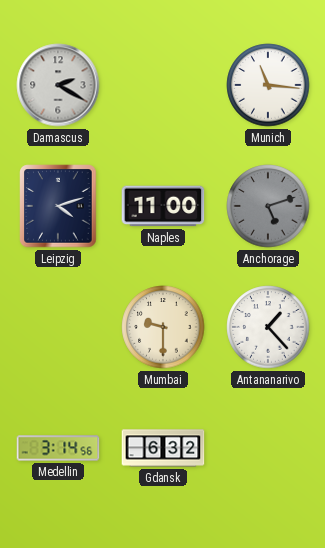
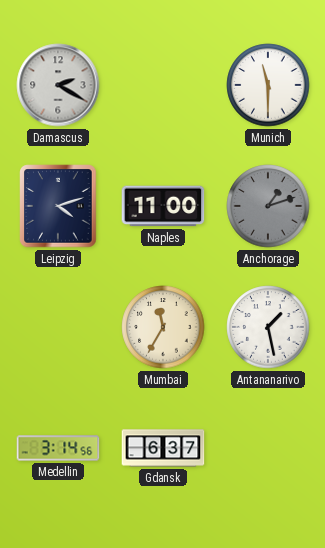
Munich: 11:16 -> 11:30
Anchorage: 5:12 -> 1:12
Mumbai: 9:30 -> 11:35
Antananarivo: 1:23 -> 1:28
Gdansk: 6:32 -> 6:37
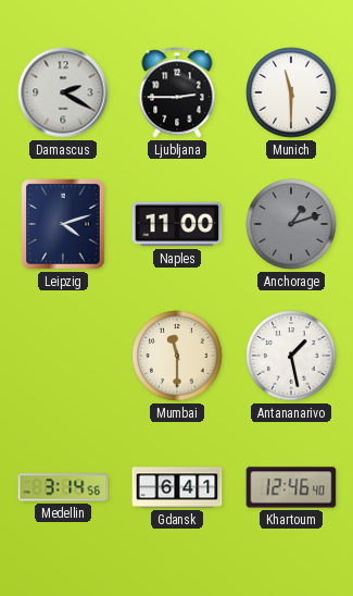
Ljubljana: none -> 2:45
Mumbai: 11:35 -> 11:30
Gdansk: 6:37 -> 6:41
Khartoum: none -> 12:46
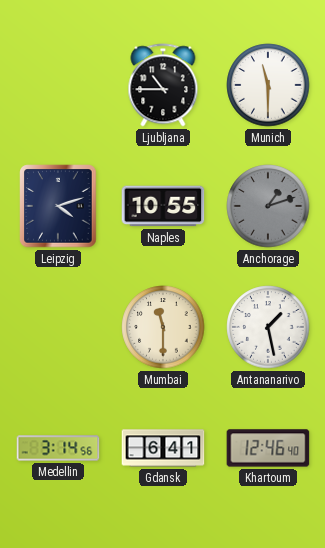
Damascus: 2:20 -> none
Ljubljana: 2:45 -> 10:45
Naples: 11:00 -> 10:55
